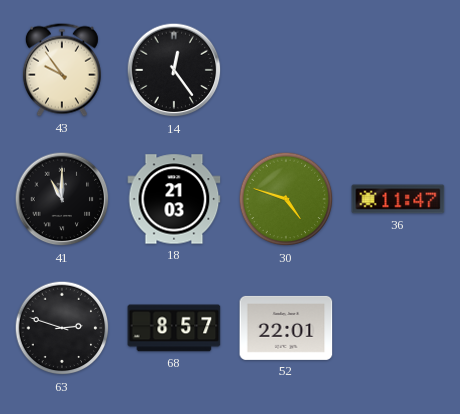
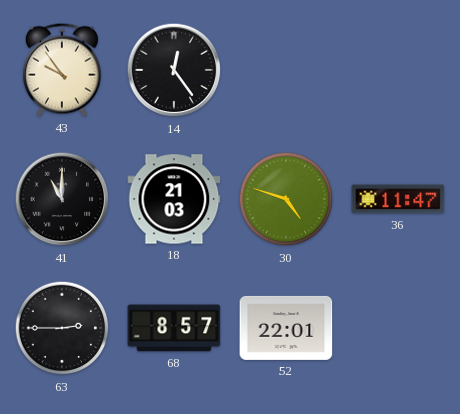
63: 2:48 -> 2:45
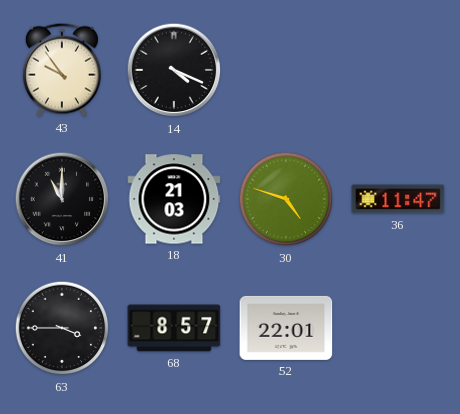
14: 12:24 -> 4:19
63: 2:45 -> 3:45
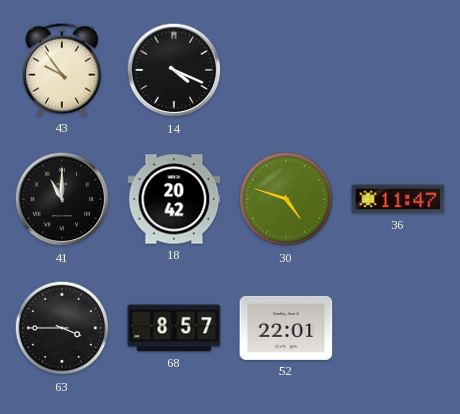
18: 21:03 -> 20:42
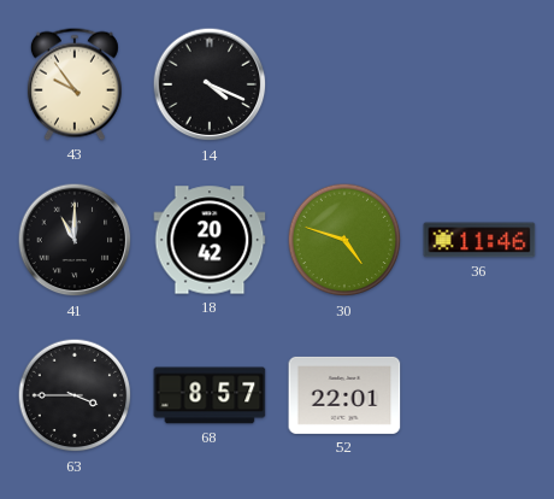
36: 11:47 -> 11:46
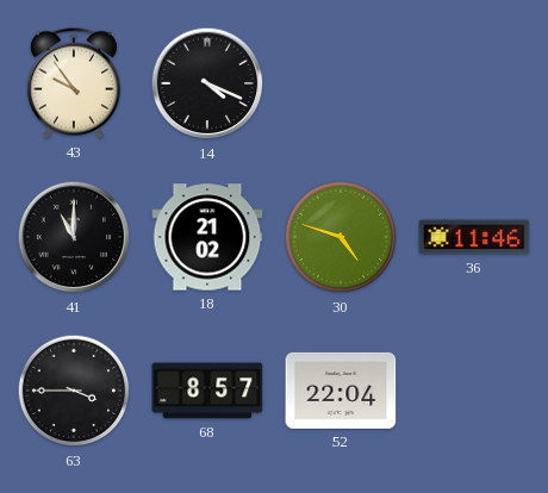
18: 20:42 -> 21:02
52: 22:01 -> 22:04
